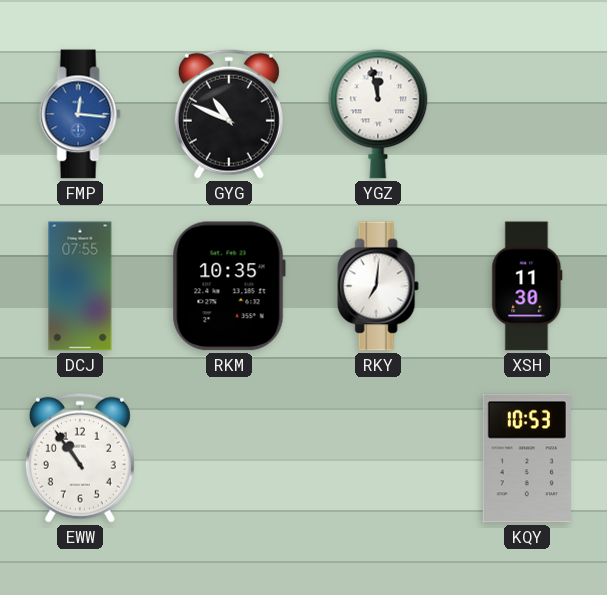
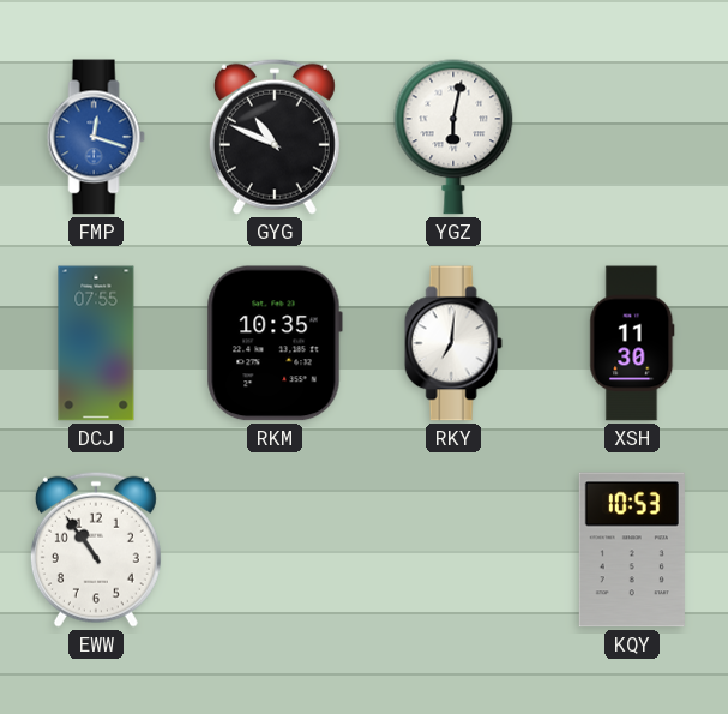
FMP: 12:16 -> 12:18
YGZ: 11:58 -> 6:02
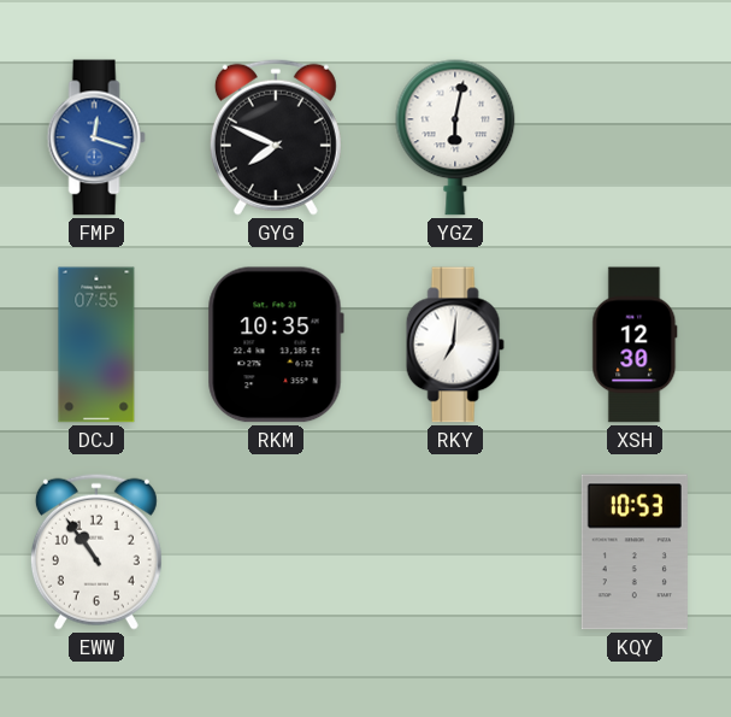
GYG: 10:49 -> 7:49
XSH: 11:30 -> 12:30
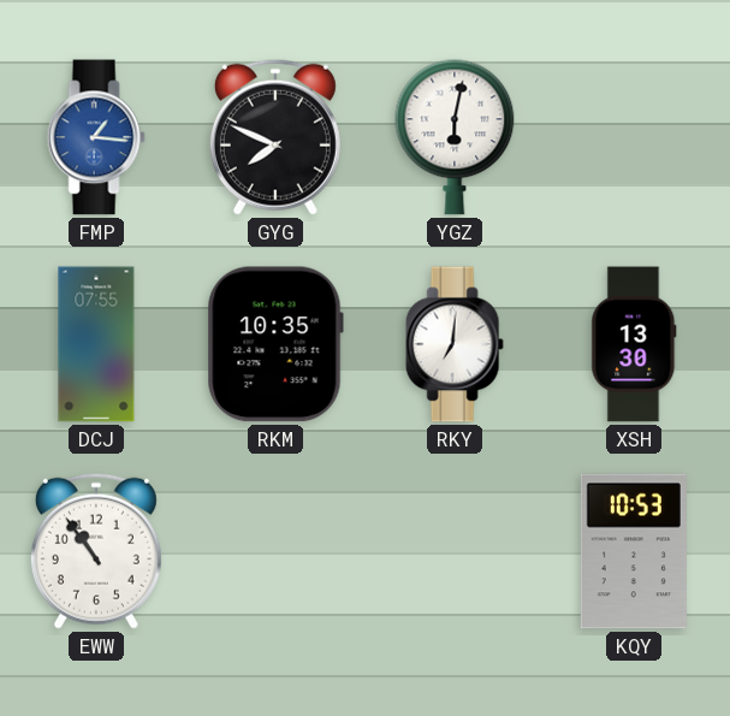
FMP: 12:18 -> 1:16
XSH: 12:30 -> 13:30
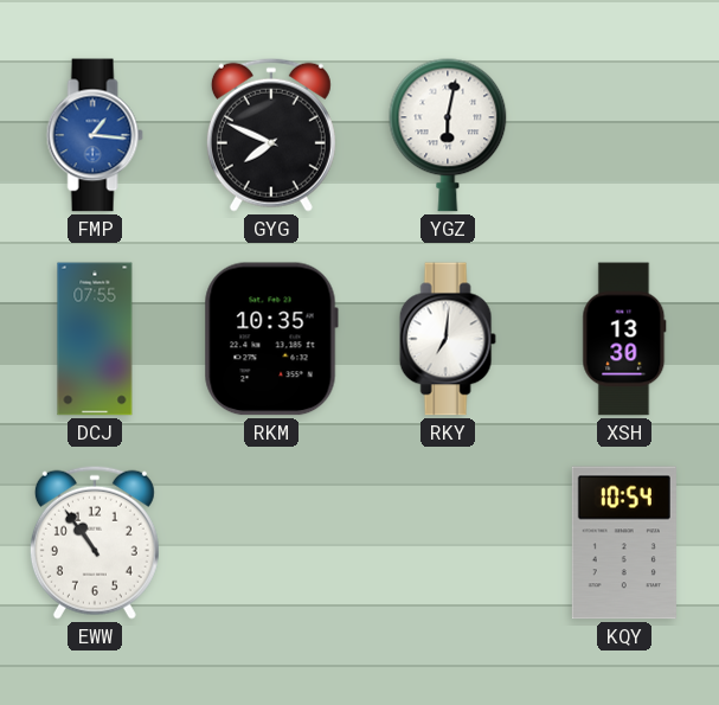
KQY: 10:53 -> 10:54
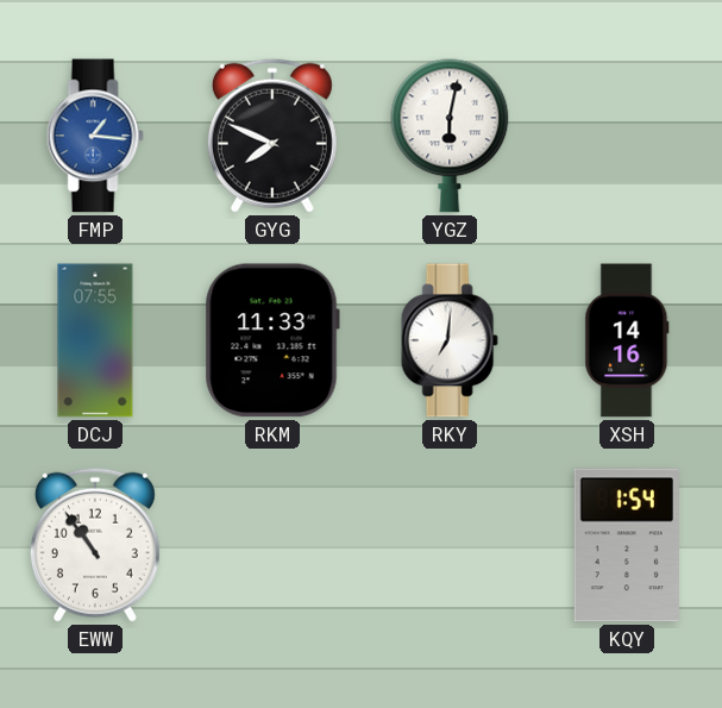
RKM: 10:35 -> 11:33
XSH: 13:30 -> 14:16
KQY: 10:54 -> 1:54
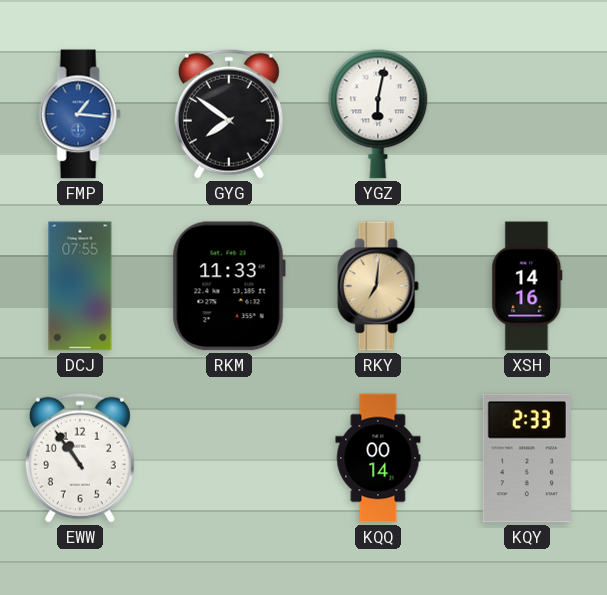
GYG: 7:49 -> 7:51
RKY dial: white -> champagne
KQQ: none -> 00:14
KQY: 1:54 -> 2:33
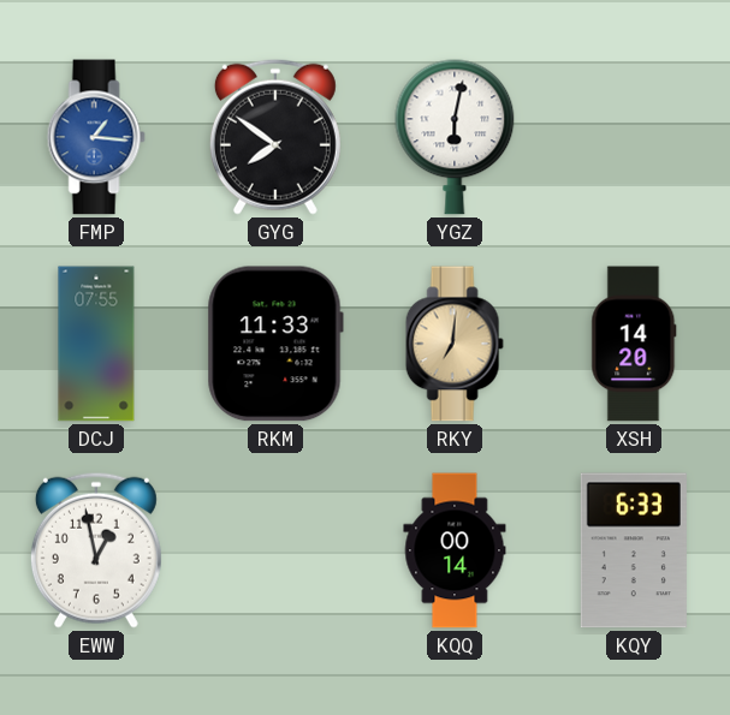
XSH: 14:16 -> 14:20
EWW: 10:54 -> 12:58
KQY: 2:33 -> 6:33
